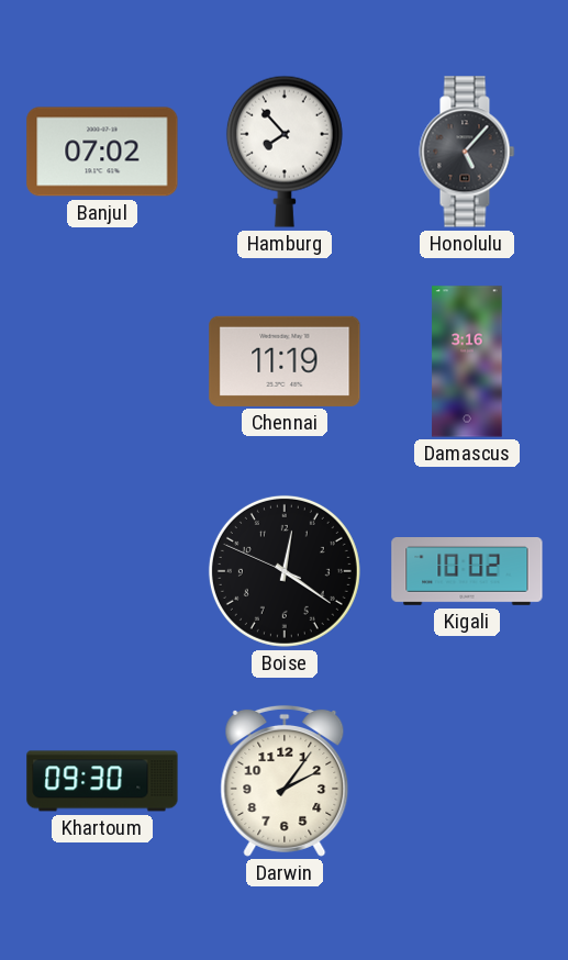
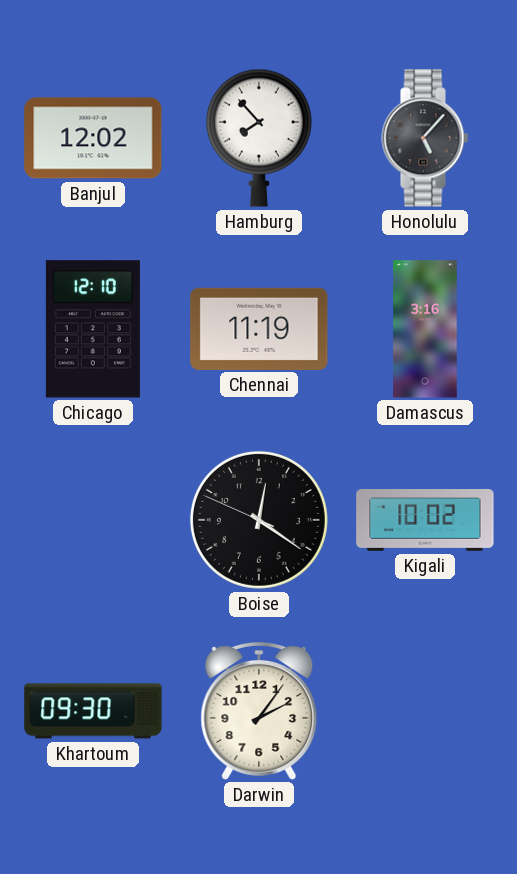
Banjul: 07:02 -> 12:02
Chicago: none -> 12:10
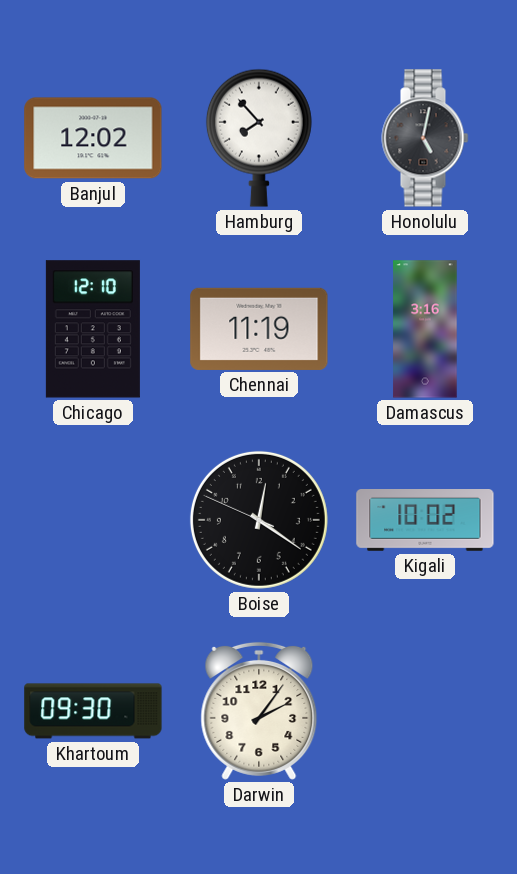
Honolulu: 5:07 -> 5:02
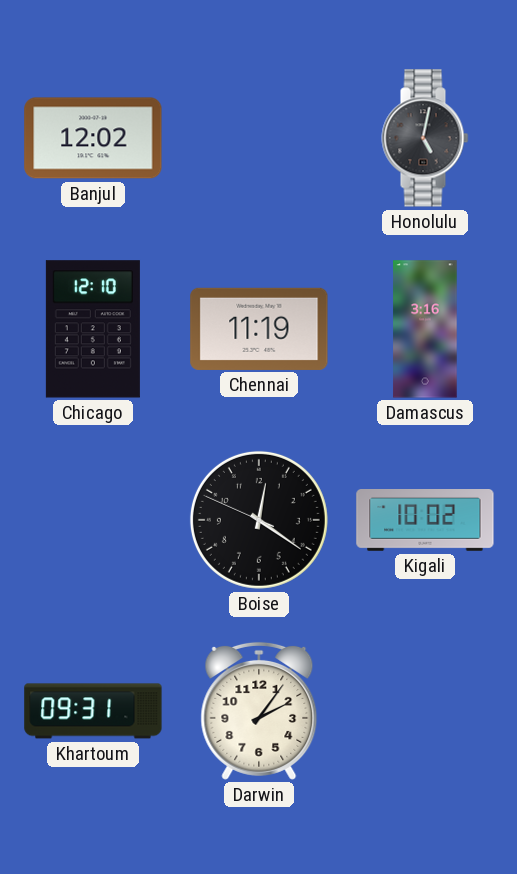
Hamburg: 7:53 -> none
Khartoum: 09:30 -> 09:31
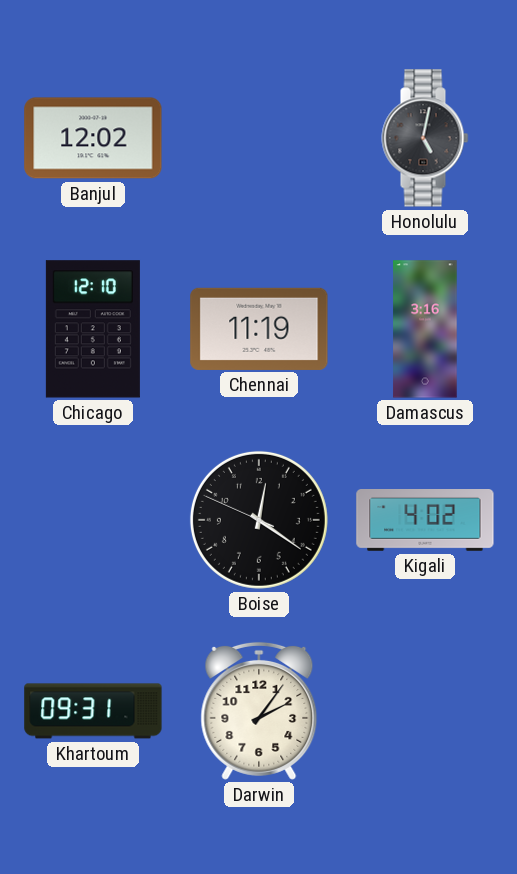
Kigali: 10:02 -> 4:02
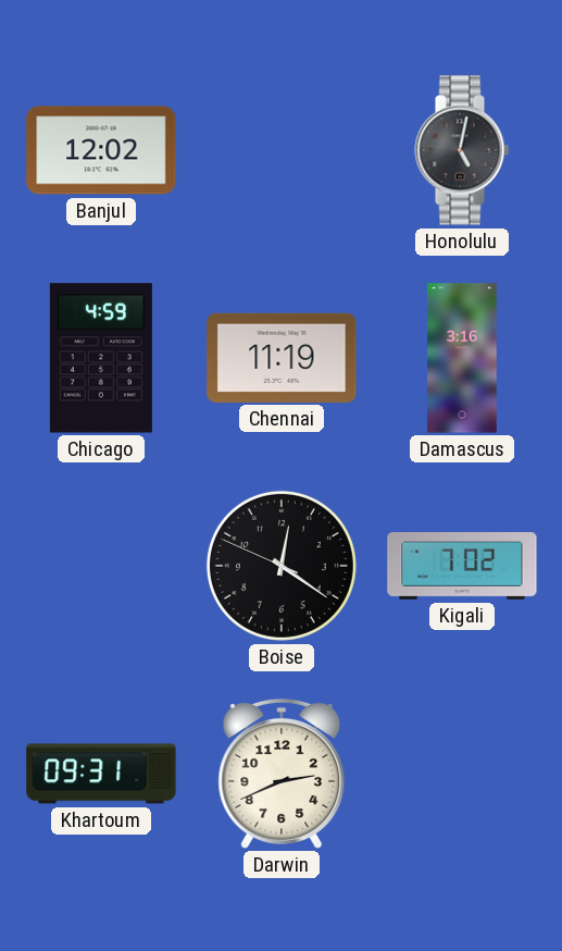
Chicago: 12:10 -> 4:59
Kigali: 4:02 -> 7:02
Darwin: 2:06 -> 2:41
